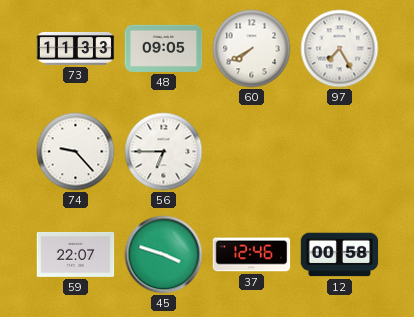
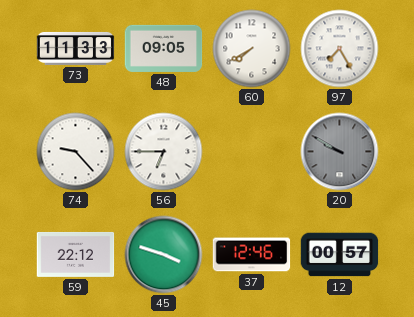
20: none -> 9:50
59: 22:07 -> 22:12
12: 00:58 -> 00:57
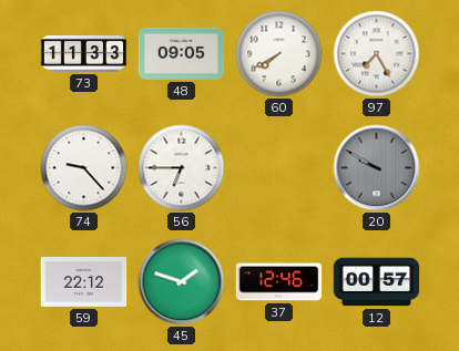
45: 3:48 -> 1:48
